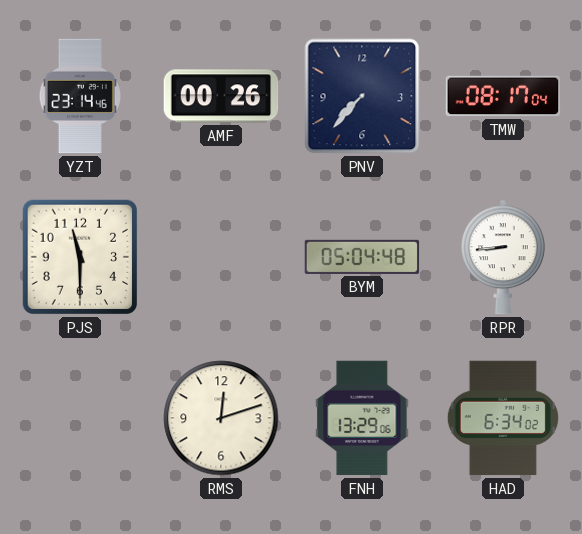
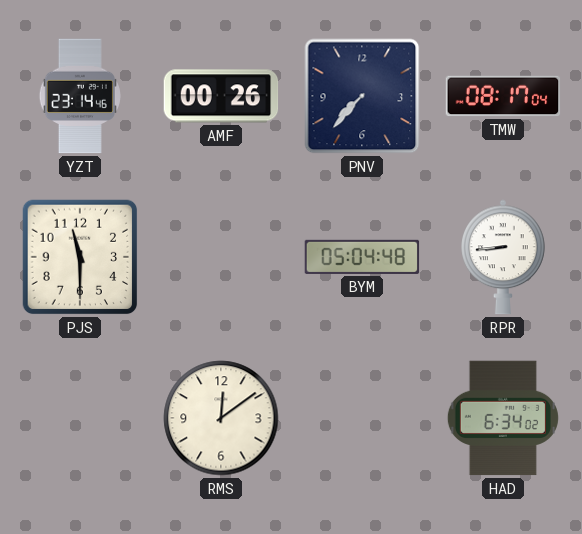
RMS: 12:12 -> 12:09
FNH: 13:29 -> none
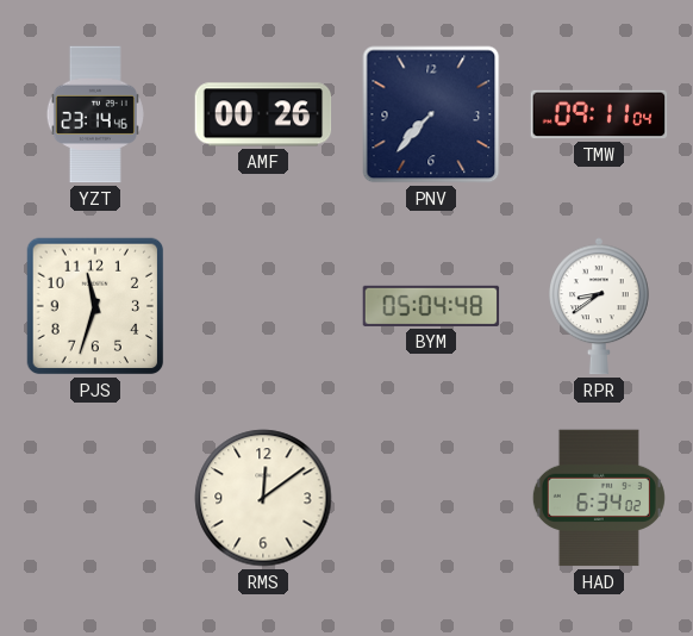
TMW: 08:17 -> 09:11
PJS: 11:30 -> 11:33
RPR: 8:44 -> 8:39
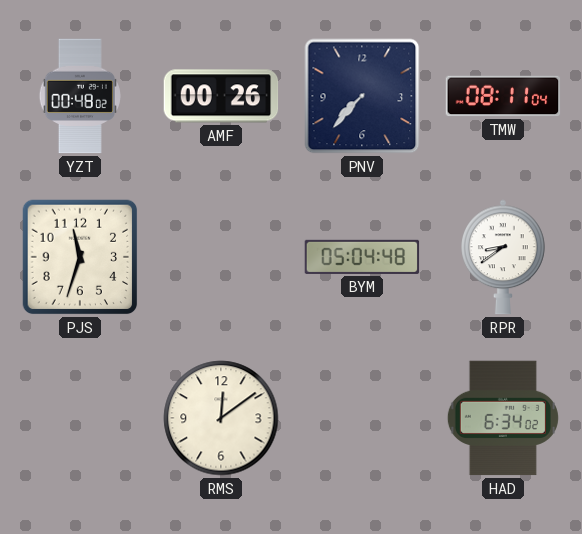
YZT: 23:14 -> 00:48
TMW: 09:11 -> 08:11
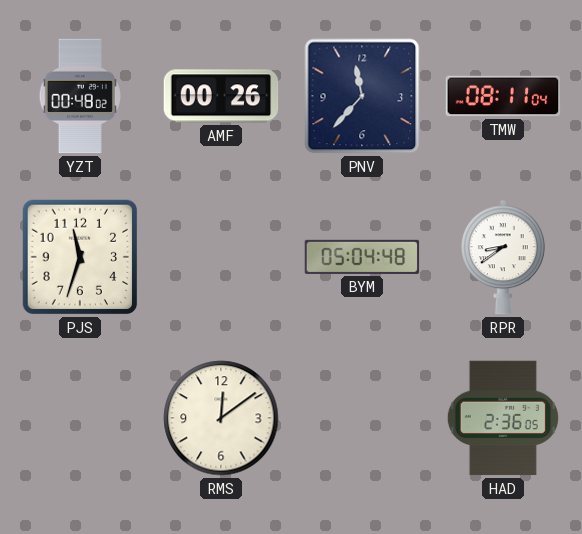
PNV: 7:37 -> 11:37
HAD: 6:34 -> 2:36
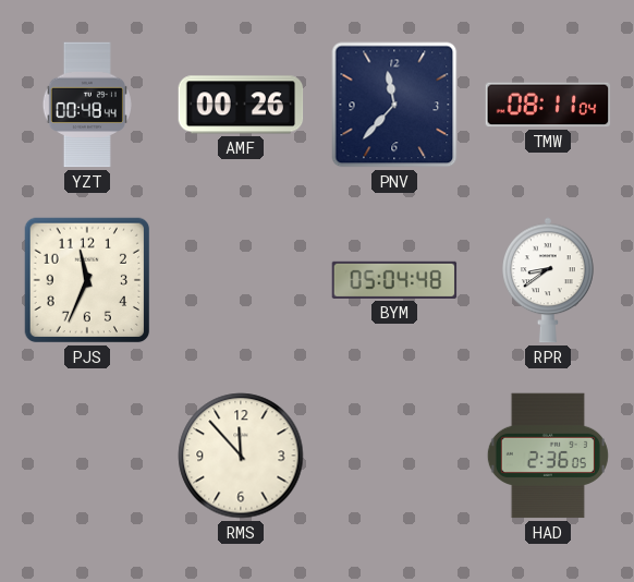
YZT: 00:48:02 -> 00:48:44
PJS: 11:33 -> 11:34
RMS: 12:09 -> 11:53
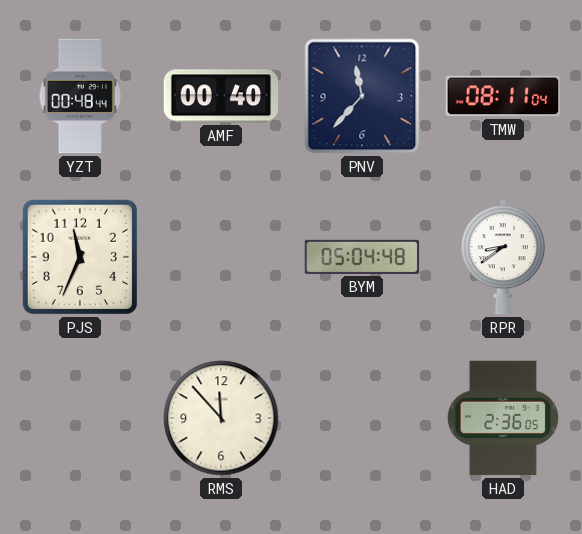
AMF: 00:26 -> 00:40
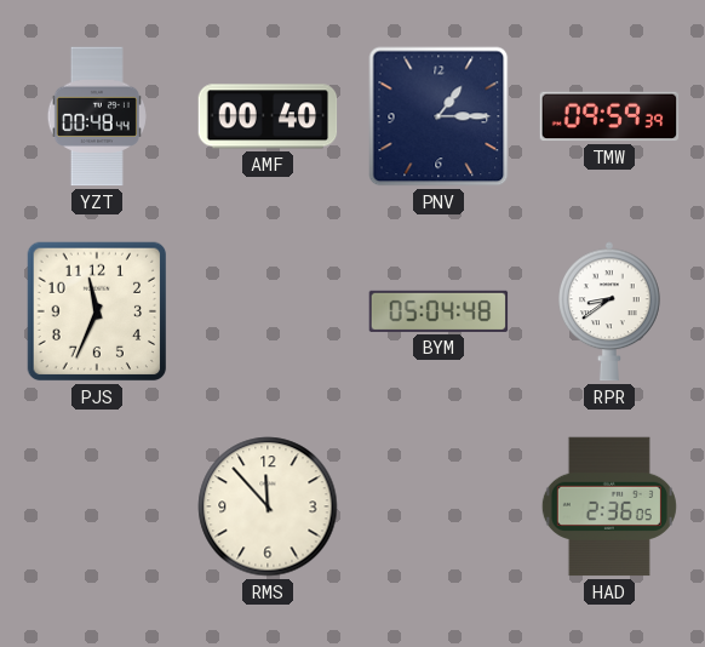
PNV: 11:37 -> 1:15
TMW: 08:11 -> 09:59
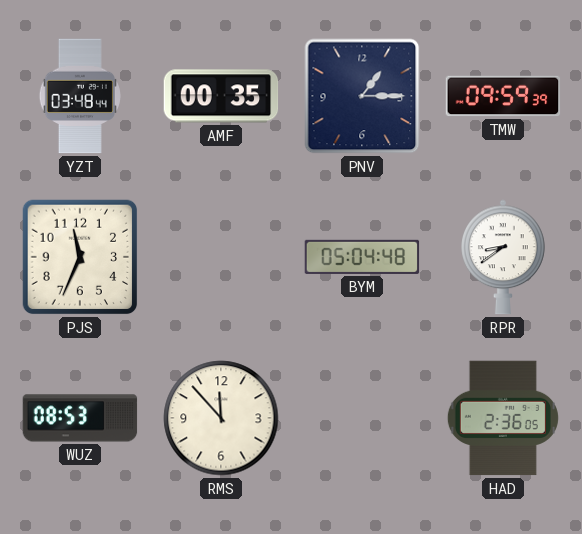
YZT: 00:48 -> 03:48
AMF: 00:40 -> 00:35
WUZ: none -> 08:53
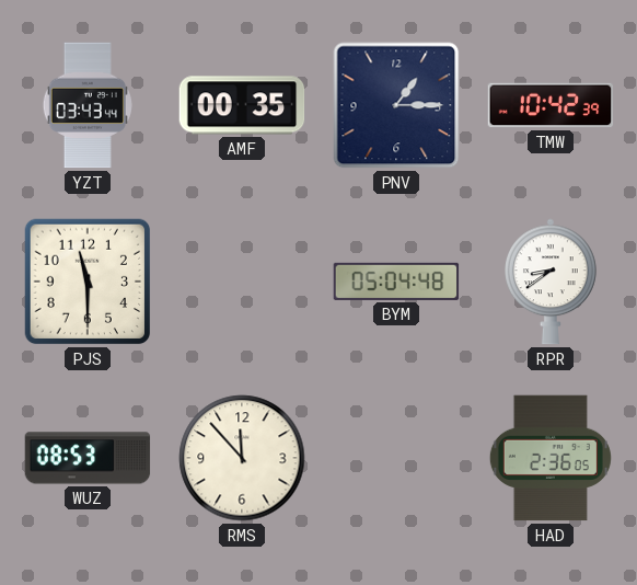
YZT: 03:48 -> 03:43
TMW: 09:59 -> 10:42
PJS: 11:34 -> 11:30
